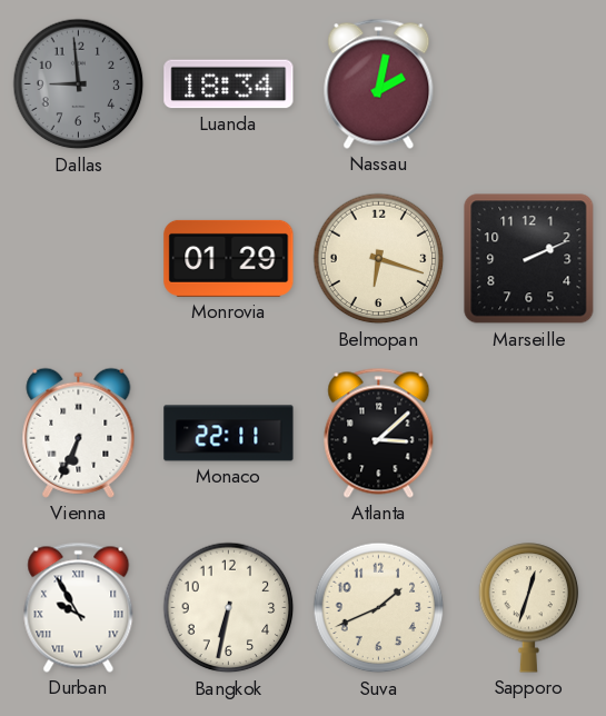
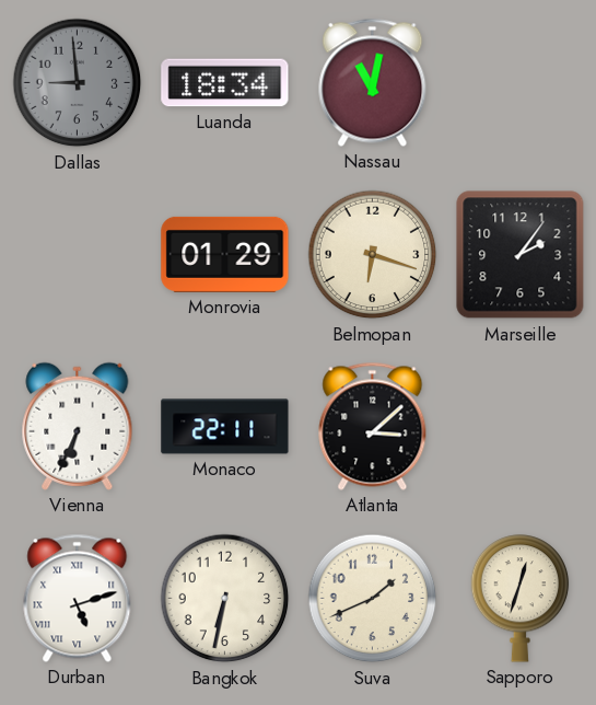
Nassau: 2:02 -> 11:02
Marseille: 2:11 -> 2:06
Durban: 9:55 -> 5:12
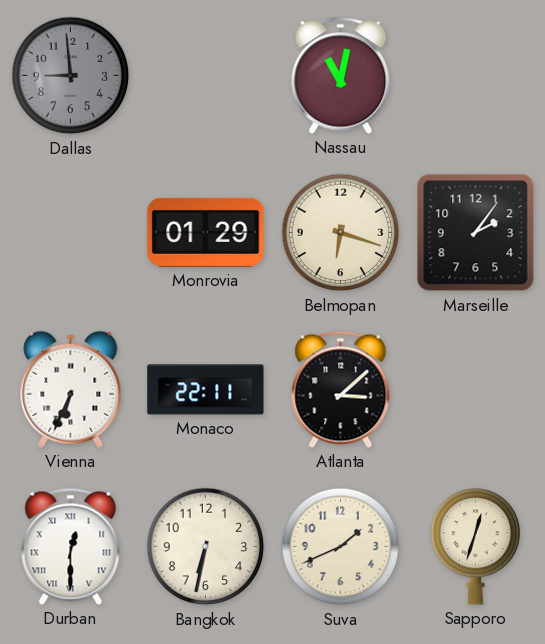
Luanda: 18:34 -> none
Durban: 5:12 -> 12:30
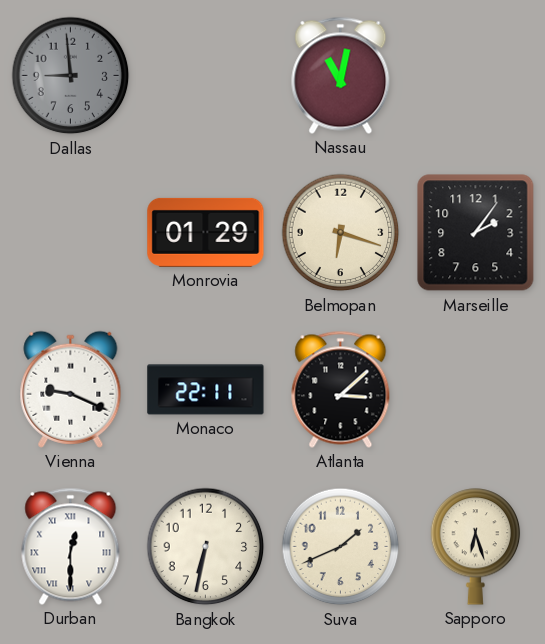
Vienna: 6:34 -> 9:19
Sapporo: 12:33 -> 6:27
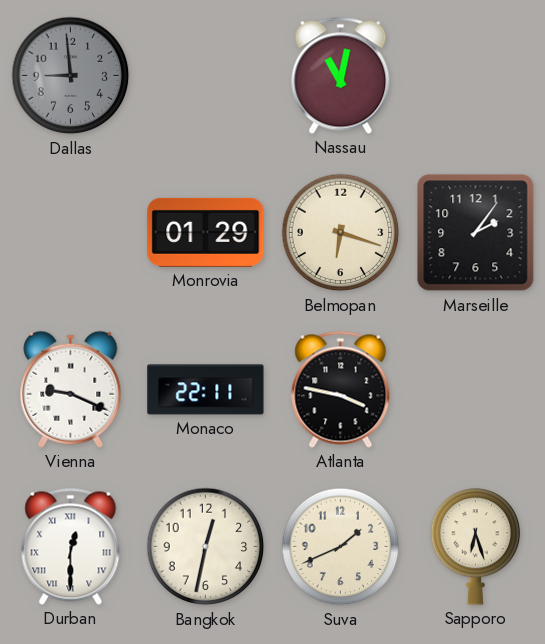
Atlanta: 3:08 -> 3:47
Bangkok: 6:32 -> 12:32
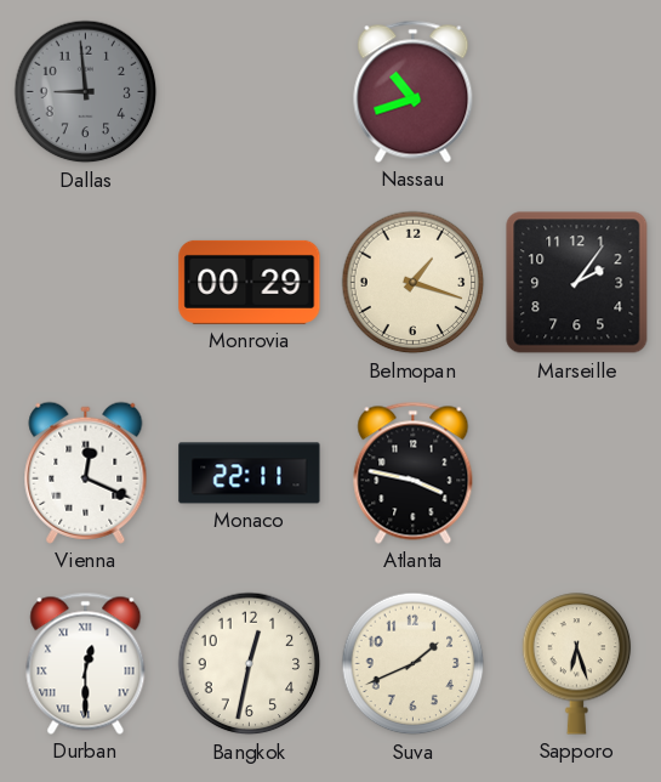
Nassau: 11:02 -> 10:42
Monrovia: 01:29 -> 00:29
Belmopan: 6:18 -> 1:18
Vienna: 9:19 -> 12:19
